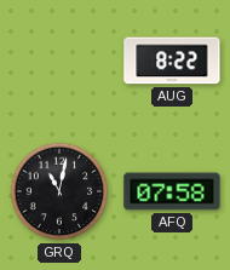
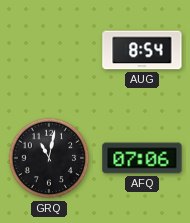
AUG: 8:22 -> 8:54
AFQ: 07:58 -> 07:06
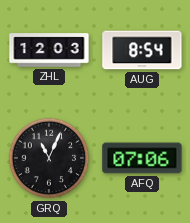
ZHL: none -> 12:03
GRQ: 11:02 -> 11:04
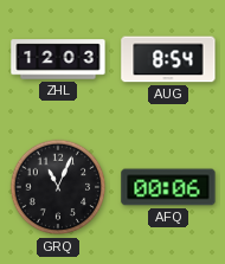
AFQ: 07:06 -> 00:06
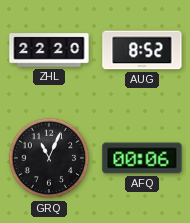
ZHL: 12:03 -> 22:20
AUG: 8:54 -> 8:52
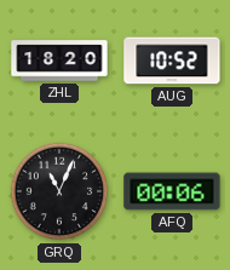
ZHL: 22:20 -> 18:20
AUG: 8:52 -> 10:52
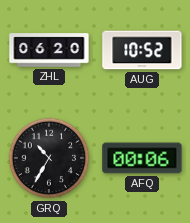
ZHL: 18:20 -> 06:20
GRQ: 11:04 -> 10:35
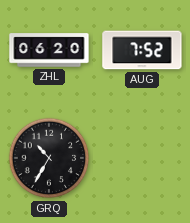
AUG: 10:52 -> 7:52
AFQ: 00:06 -> none
